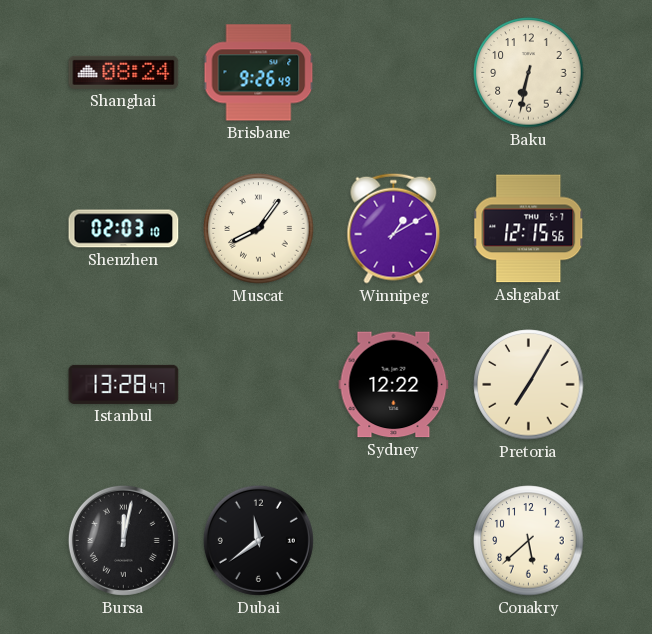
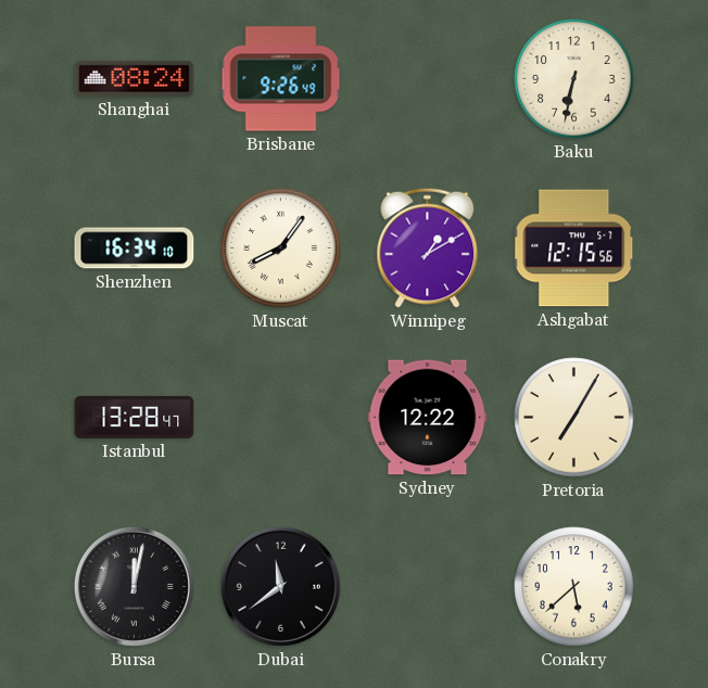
Shenzhen: 02:03 -> 16:34
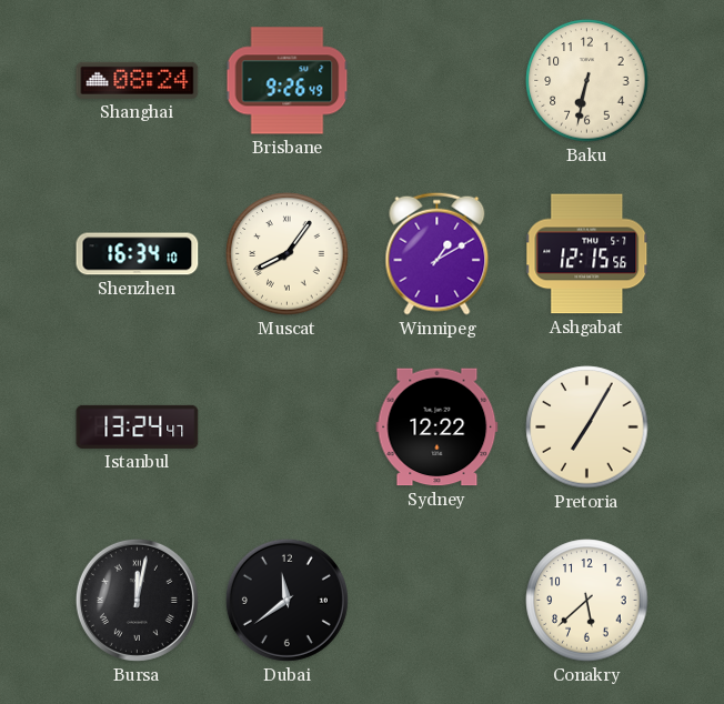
Istanbul: 13:28 -> 13:24
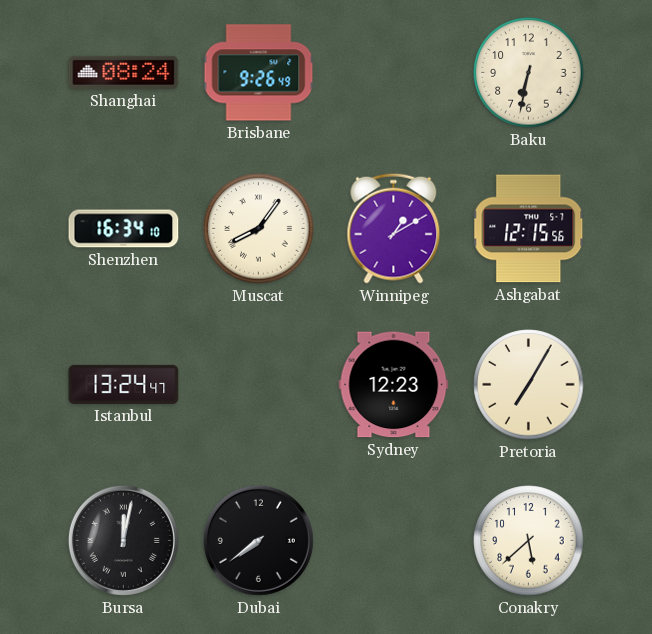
Sydney: 12:22 -> 12:23
Dubai: 11:39 -> 7:39
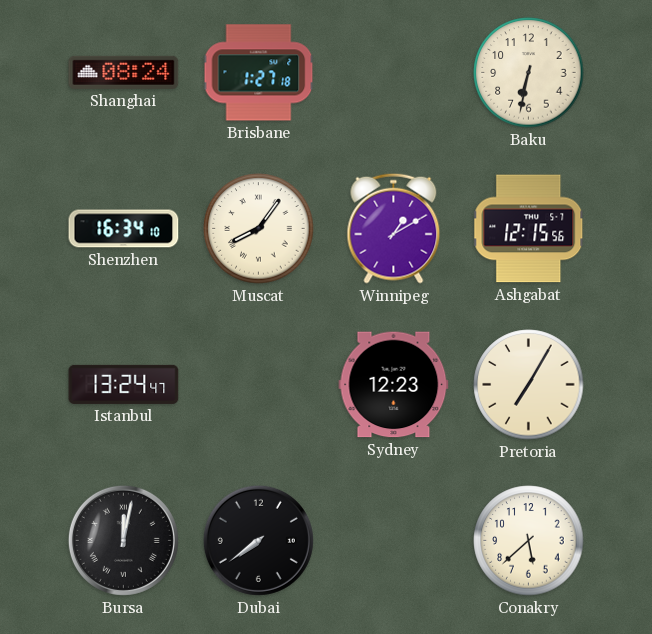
Brisbane: 9:26 -> 1:27
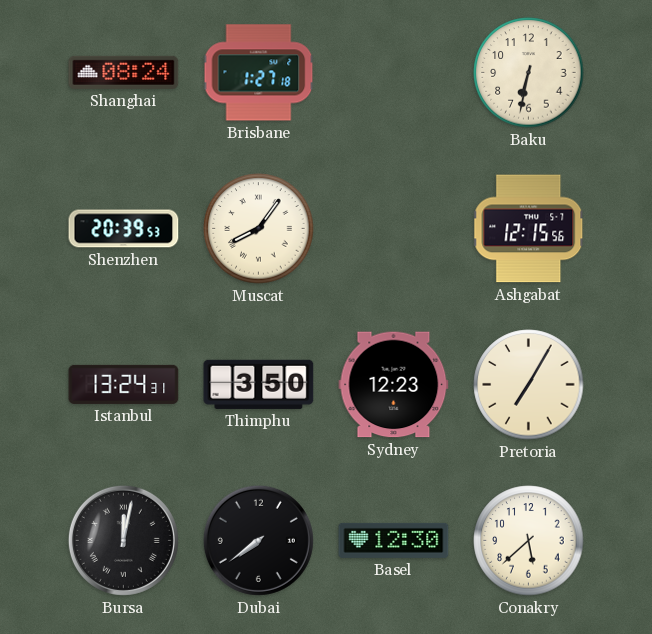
Shenzhen: 16:34 -> 20:39
Winnipeg: 1:10 -> none
Istanbul: 13:24:47 -> 13:24:31
Thimphu: none -> 3:50
Basel: none -> 12:30
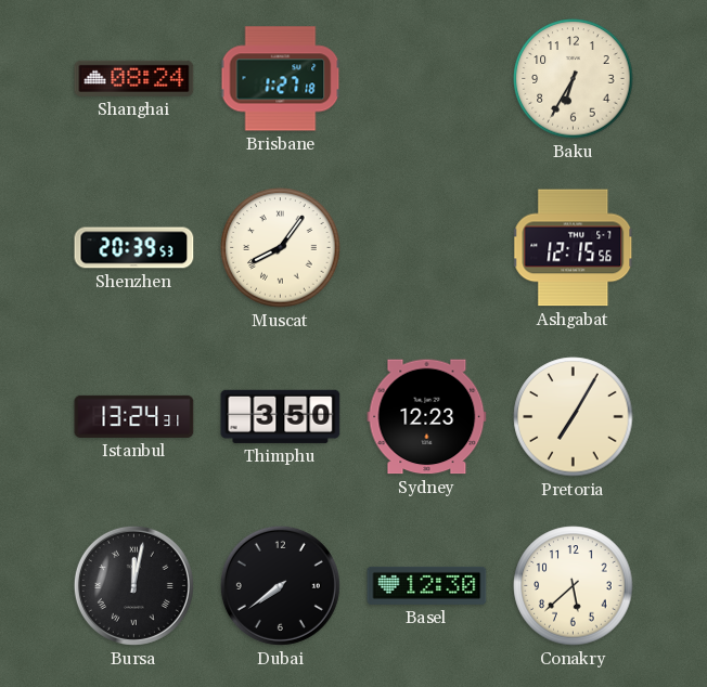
Baku: 6:32 -> 6:35
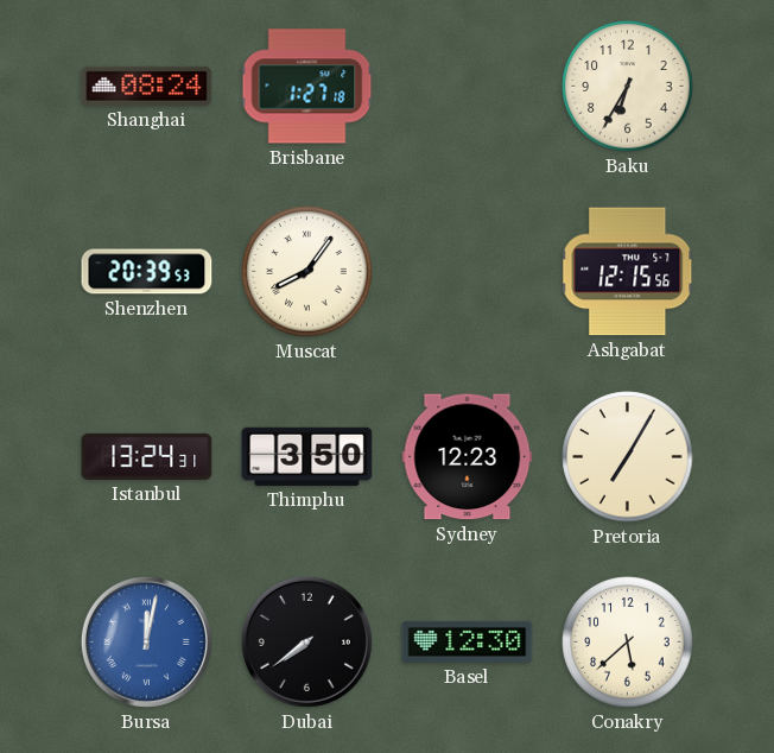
Bursa dial: black -> blue
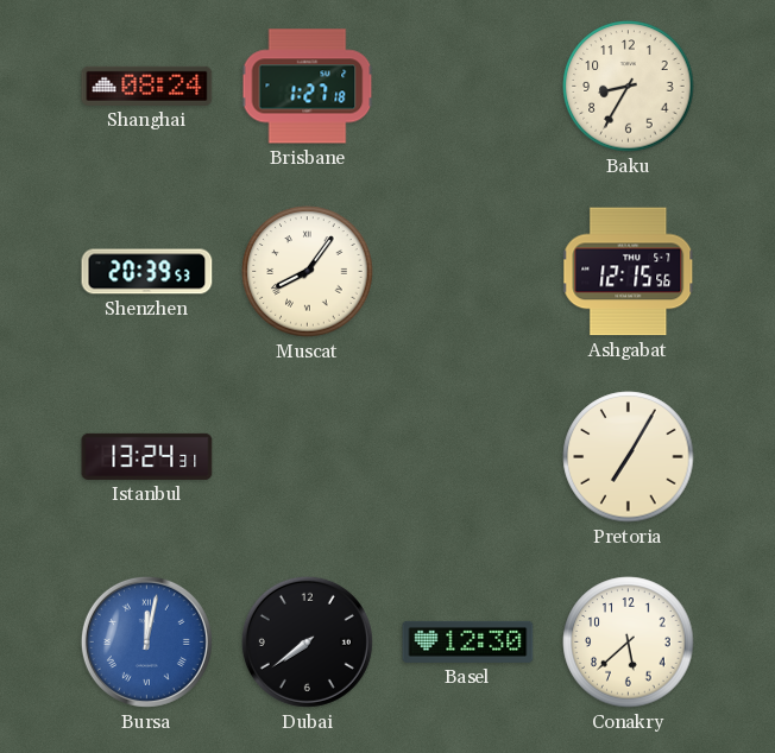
Baku: 6:35 -> 8:35
Thimphu: 3:50 -> none
Sydney: 12:23 -> none
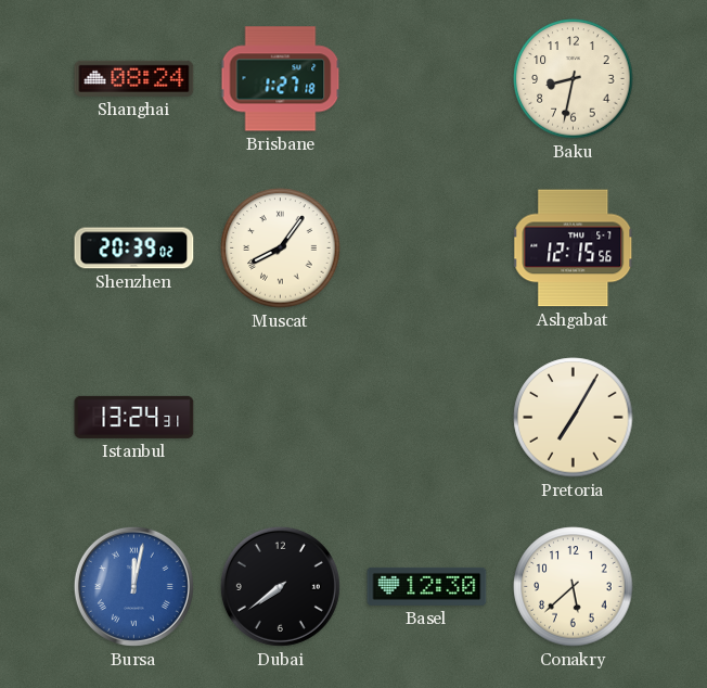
Baku: 8:35 -> 8:32
Shenzhen: 20:39:53 -> 20:39:02
